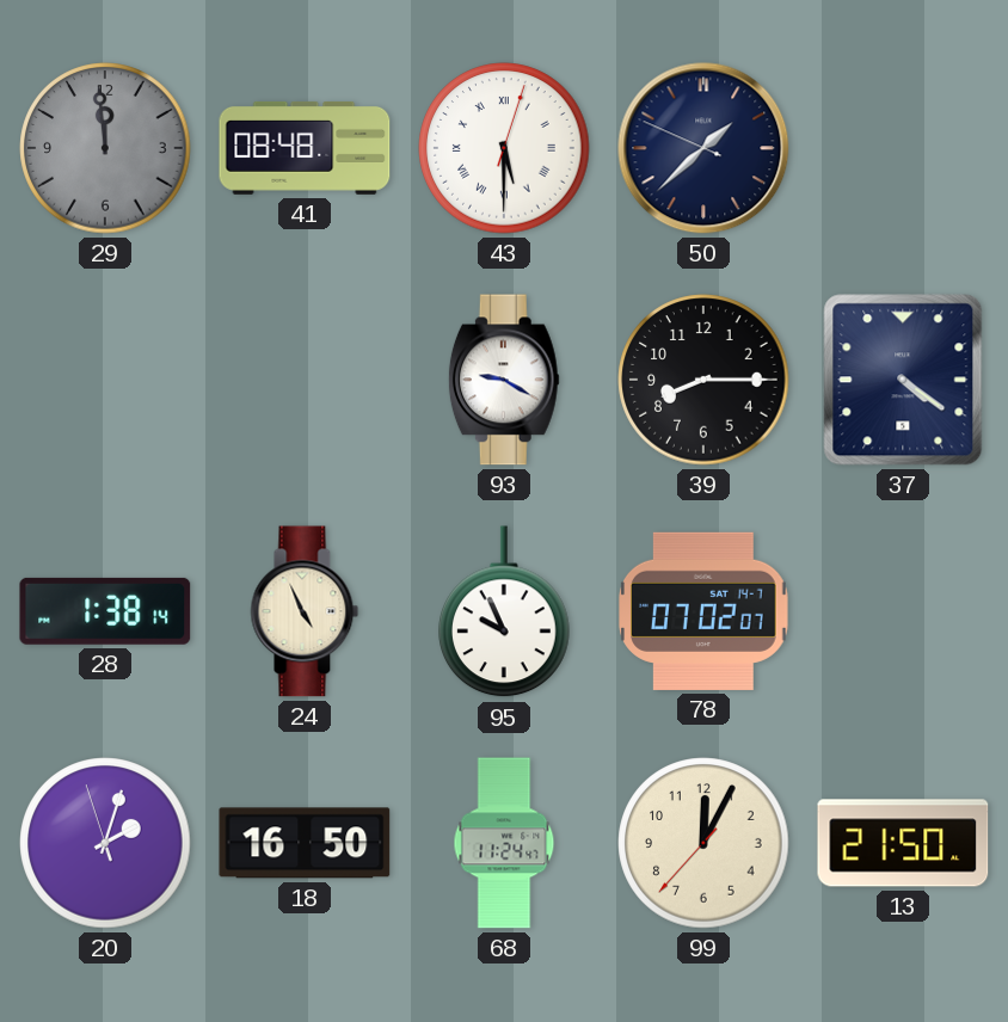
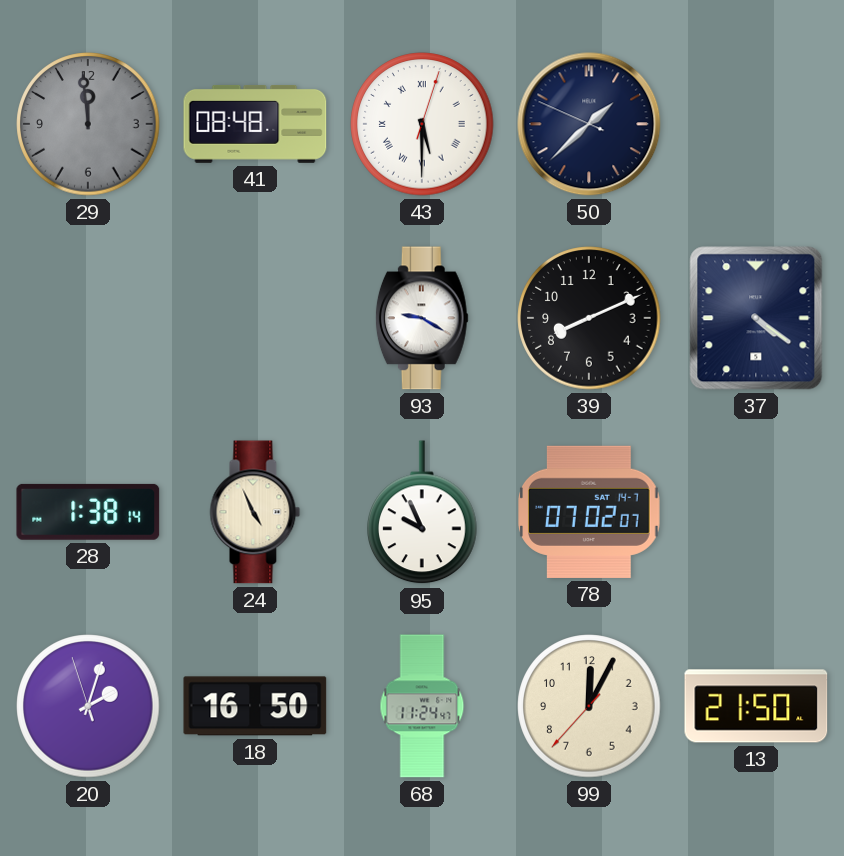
39: 8:15 -> 8:11
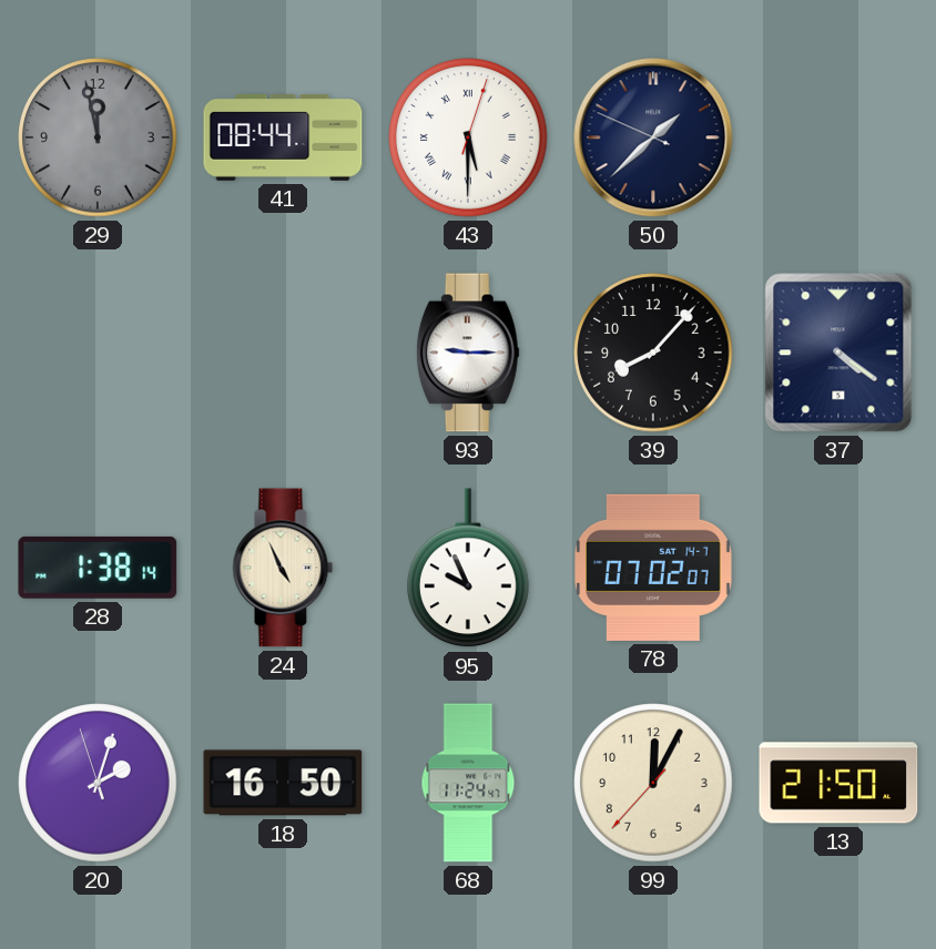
29: 11:59 -> 11:58
41: 08:48 -> 08:44
93: 9:20 -> 9:15
39: 8:11 -> 8:07
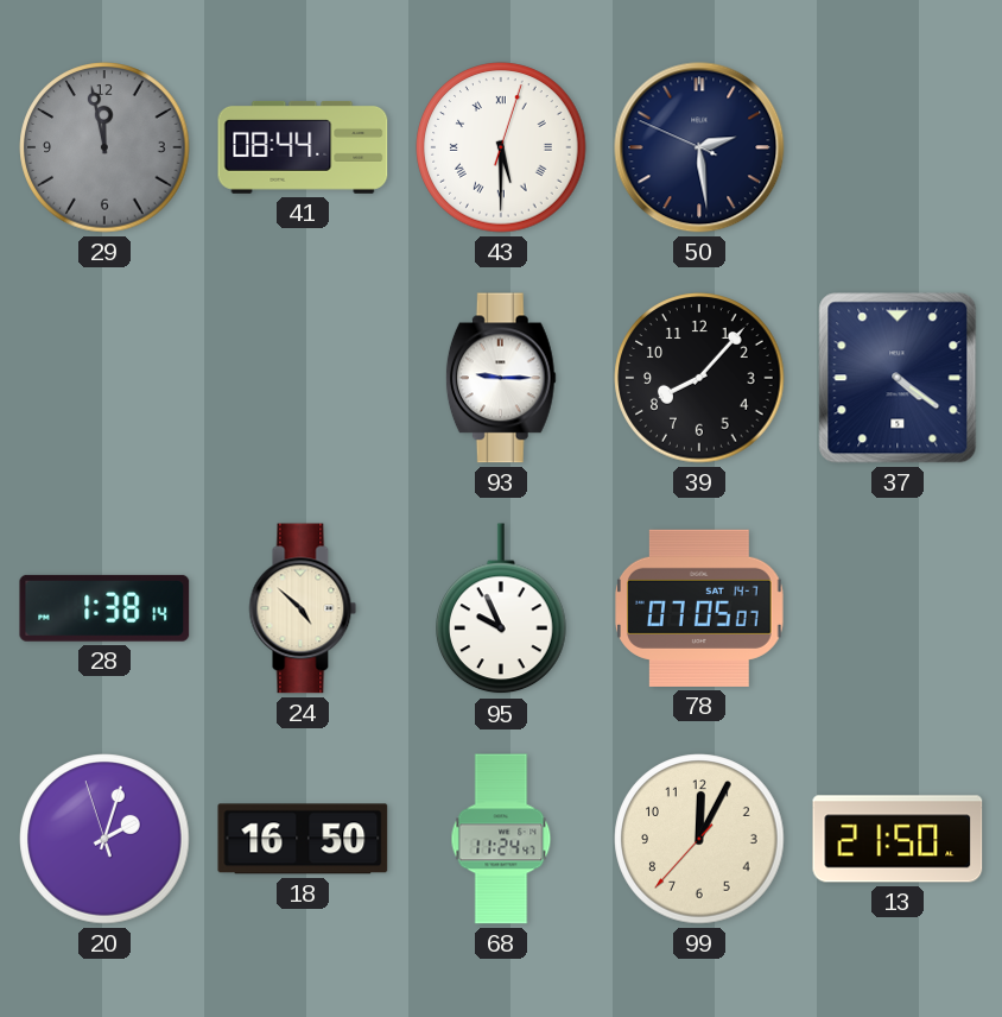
50: 1:37 -> 2:28
24: 4:56 -> 4:52
78: 07:02 -> 07:05
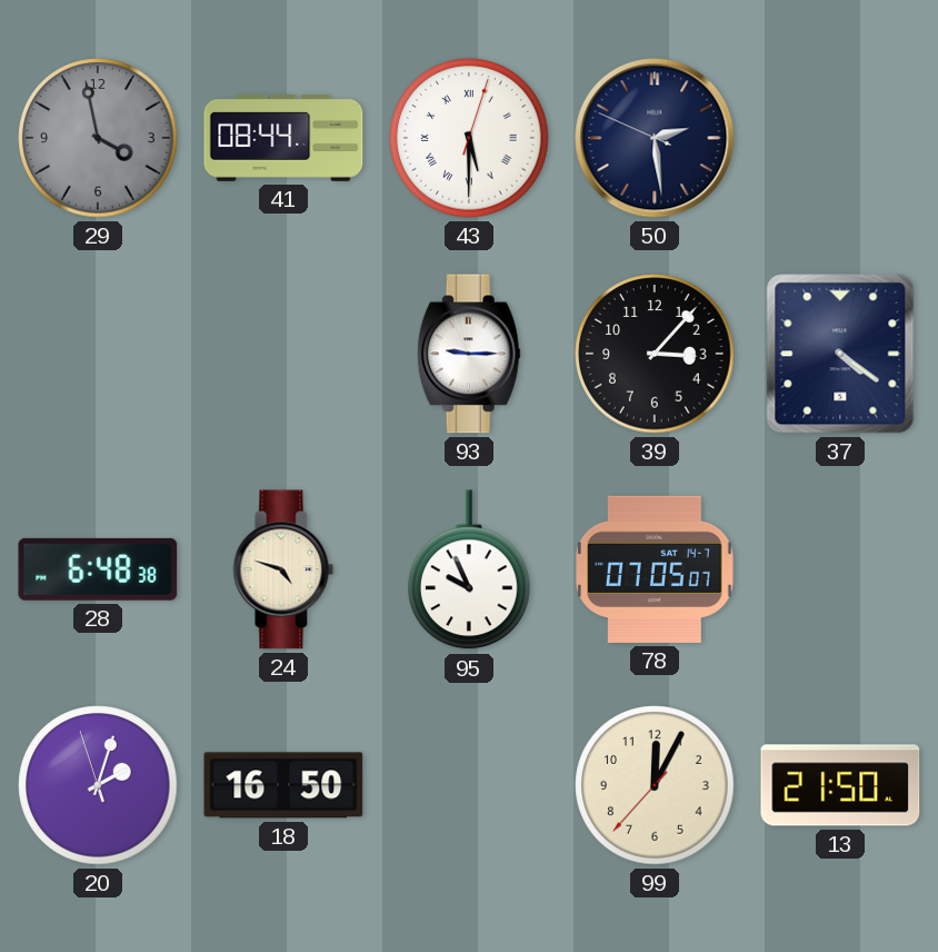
29: 11:58 -> 3:58
39: 8:07 -> 3:07
28: 1:38 -> 6:48
24: 4:52 -> 4:48
68: 11:24 -> none
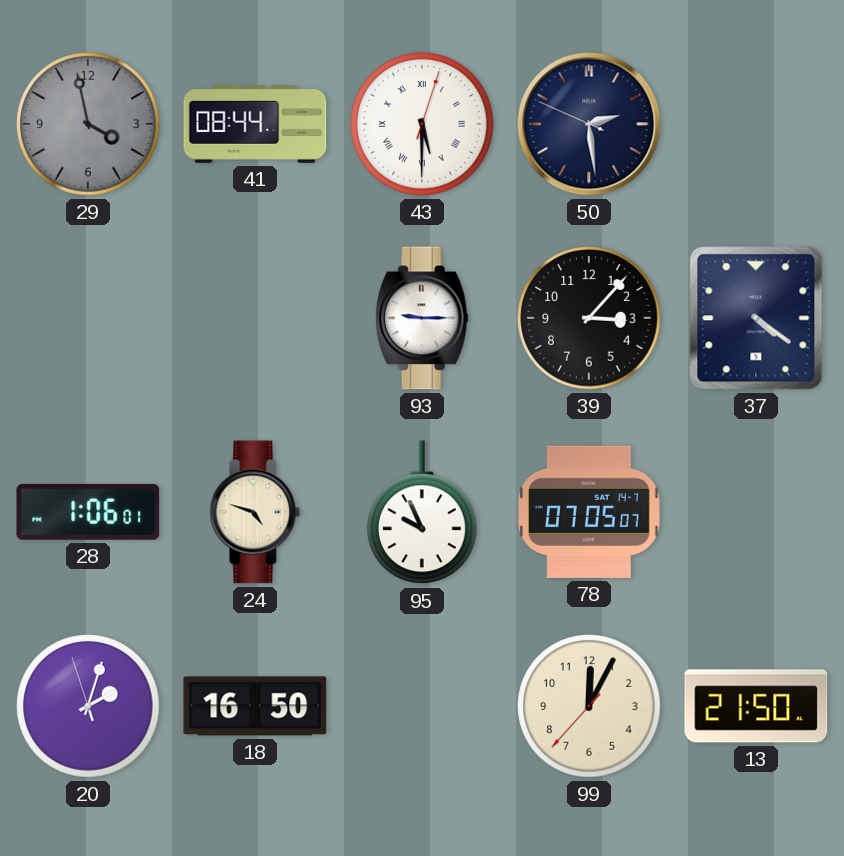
28: 6:48 -> 1:06
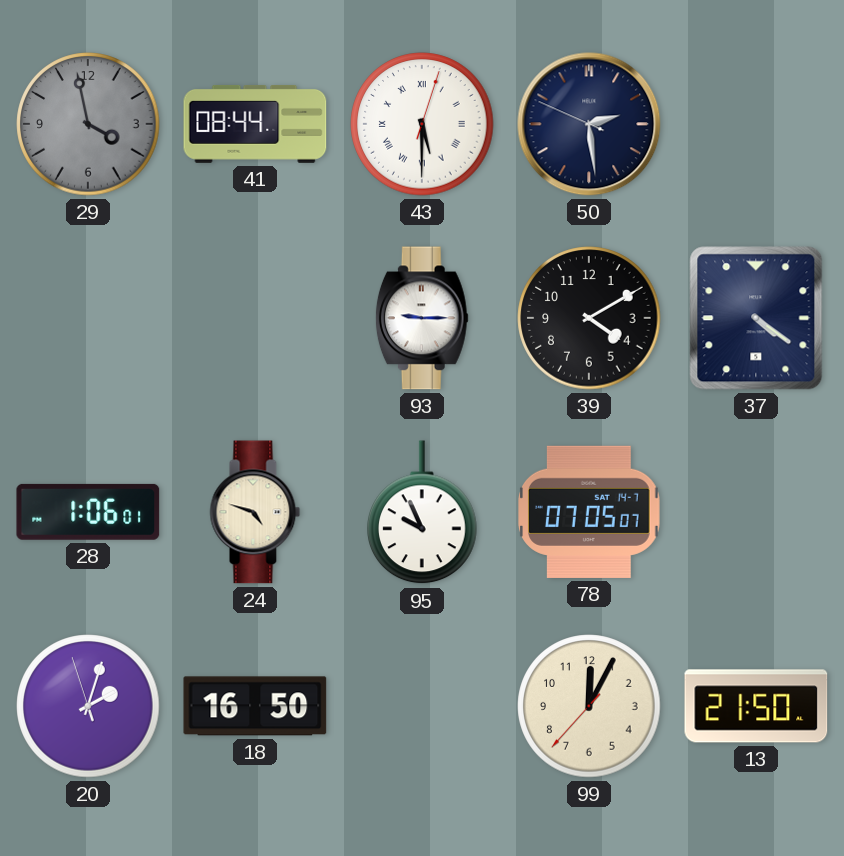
39: 3:07 -> 4:10
